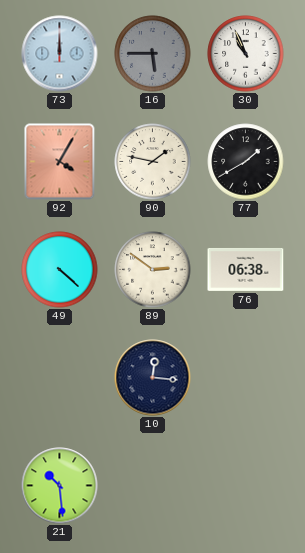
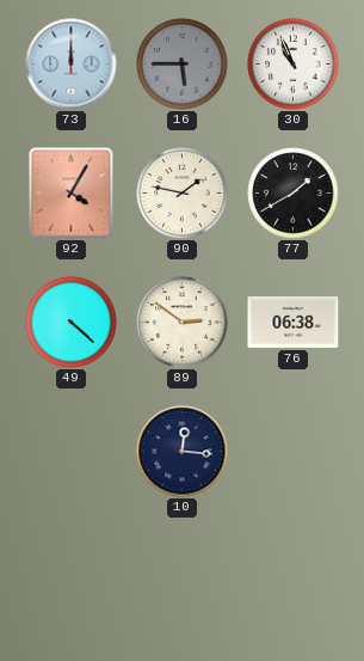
21: 10:29 -> none
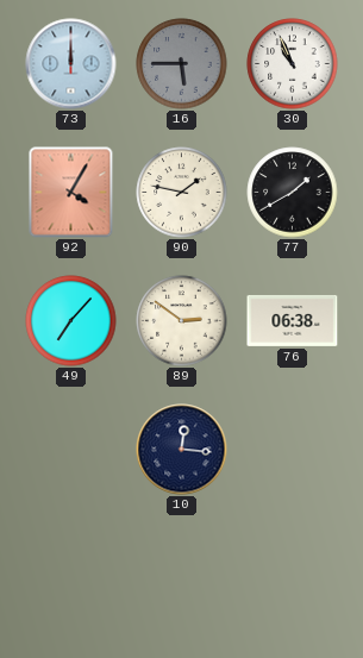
49: 4:22 -> 7:07
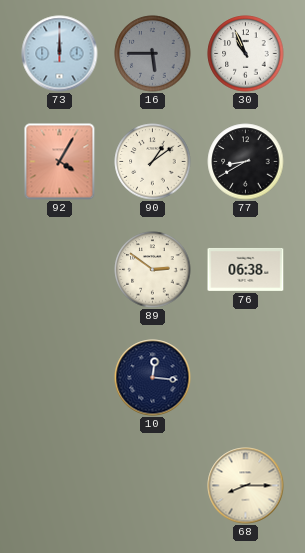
90: 1:47 -> 1:09
77: 1:40 -> 8:40
49: 7:07 -> none
68: none -> 8:15
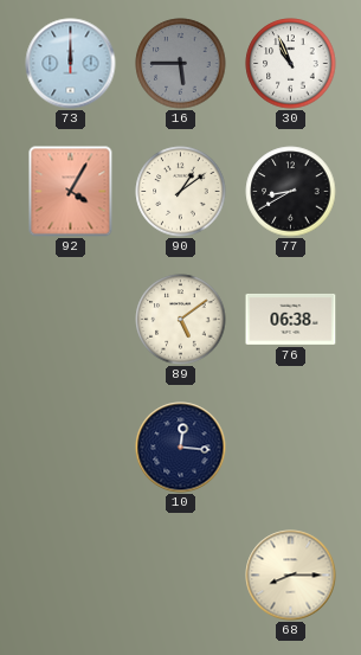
89: 2:51 -> 5:09
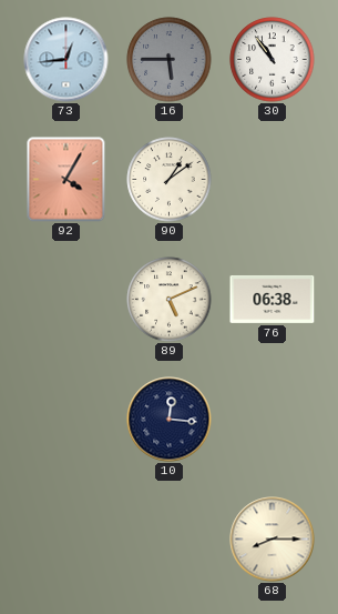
73: 12:00 -> 12:44
30: 10:56 -> 10:54
77: 8:40 -> none
89: 5:09 -> 5:11
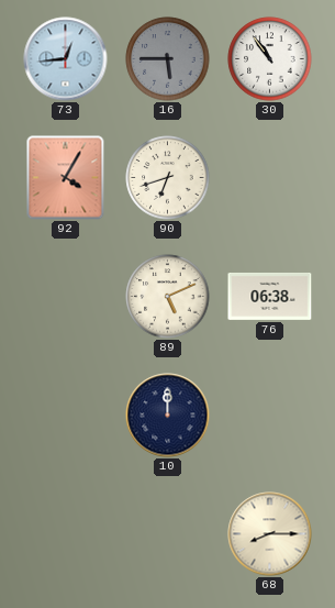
90: 1:09 -> 6:42
10: 12:16 -> 12:00
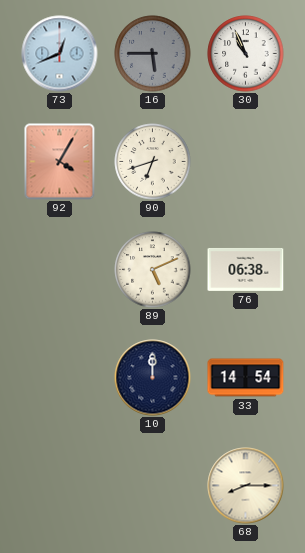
73: 12:44 -> 12:41
30: 10:54 -> 10:56
33: none -> 14:54
